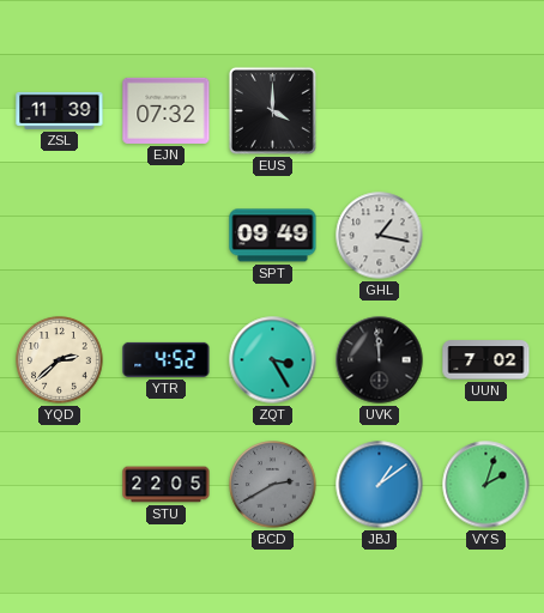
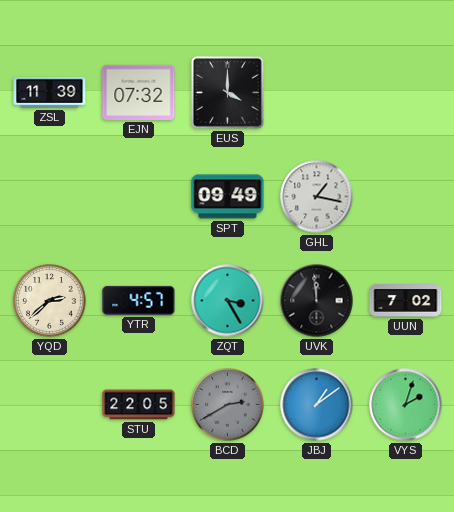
YTR: 4:52 -> 4:57
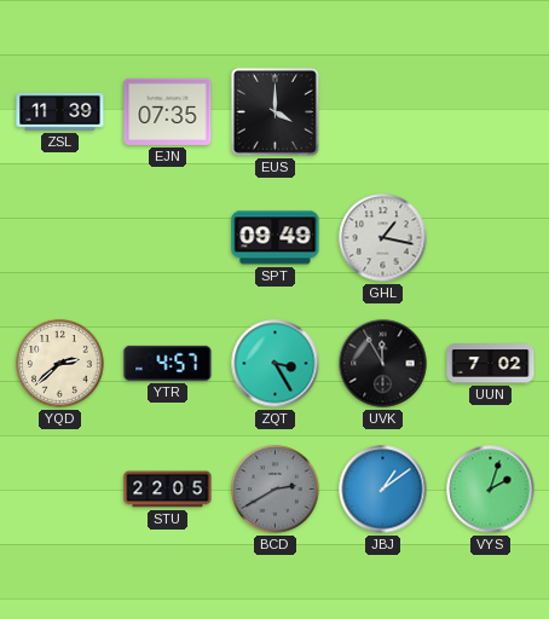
EJN: 07:32 -> 07:35
UVK: 11:59 -> 11:55
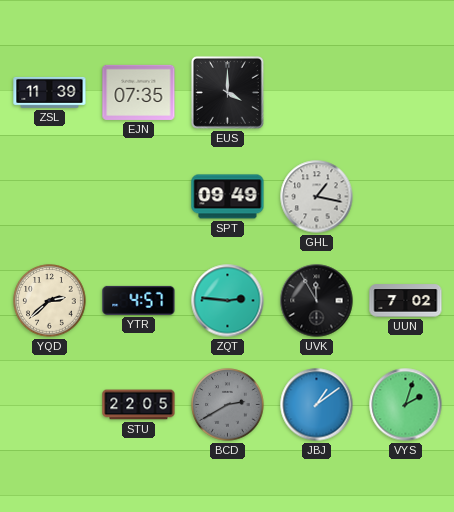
ZQT: 3:25 -> 2:46
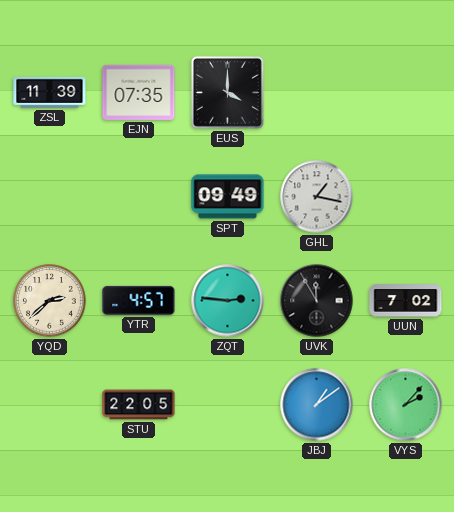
BCD: 2:40 -> none
VYS: 2:03 -> 2:07
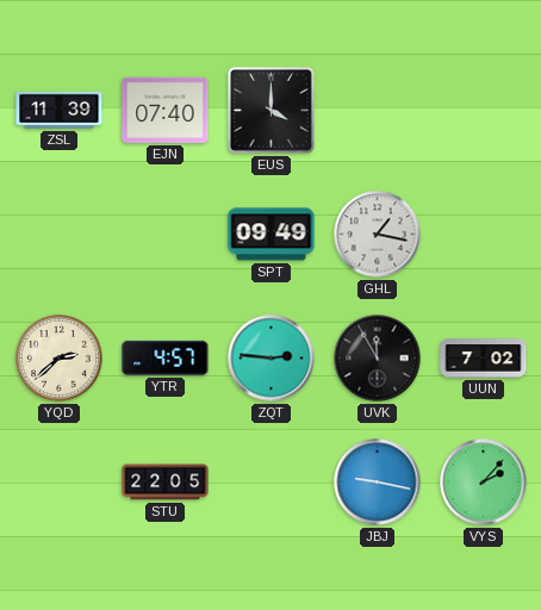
EJN: 07:35 -> 07:40
JBJ: 1:09 -> 9:17
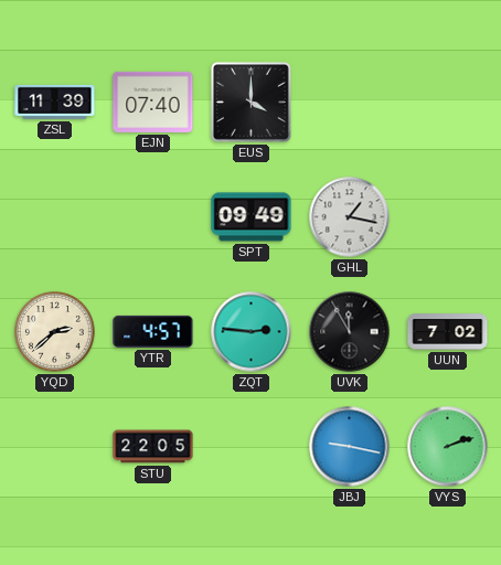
VYS: 2:07 -> 2:12
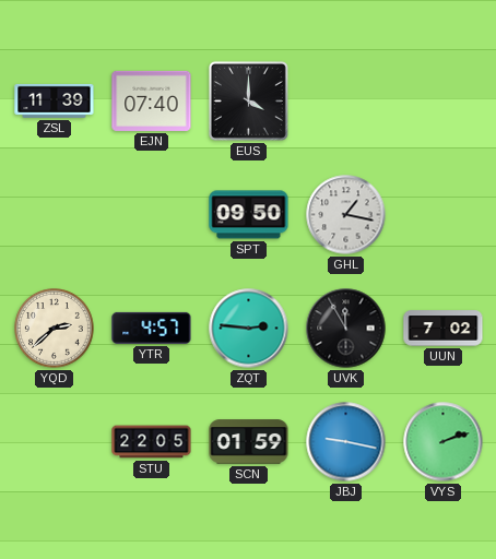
SPT: 09:49 -> 09:50
SCN: none -> 01:59
